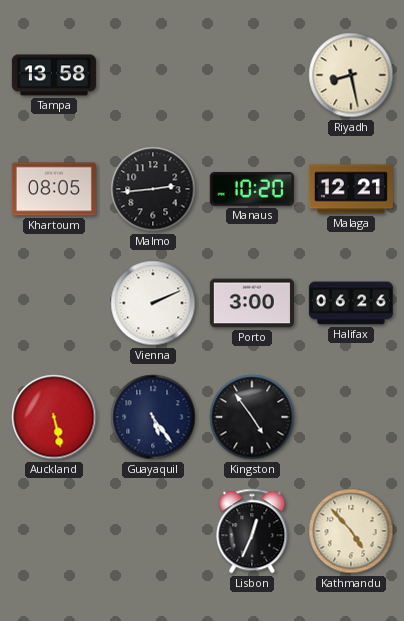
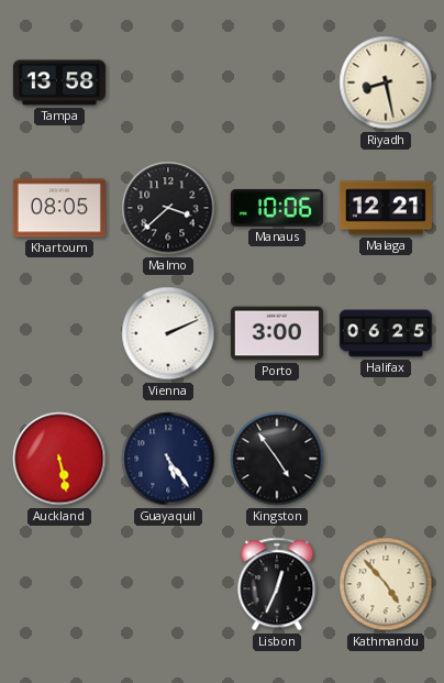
Malmo: 2:44 -> 3:38
Manaus: 10:20 -> 10:06
Halifax: 06:26 -> 06:25
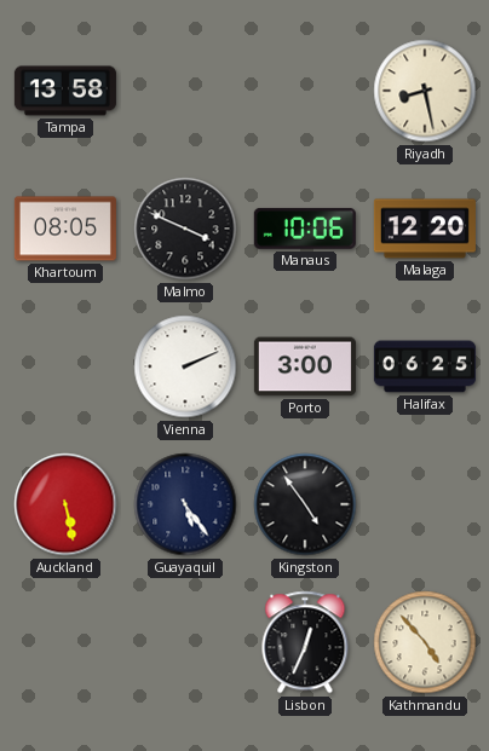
Malmo: 3:38 -> 3:49
Malaga: 12:21 -> 12:20
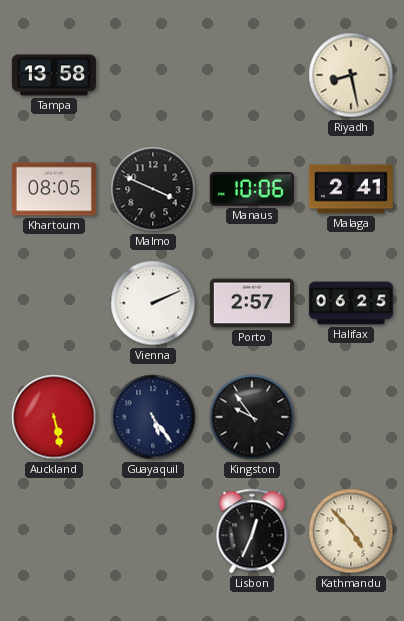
Malaga: 12:20 -> 2:41
Porto: 3:00 -> 2:57
Kingston: 4:54 -> 9:54
